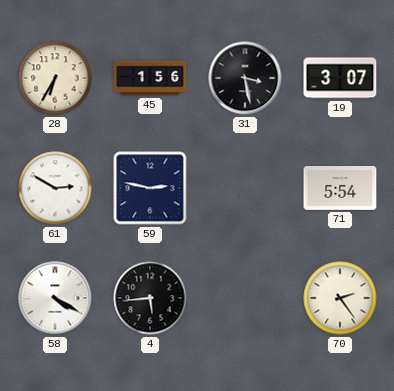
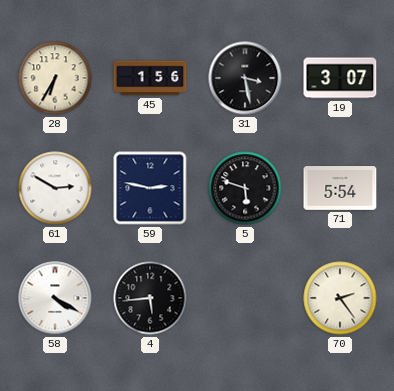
5: none -> 5:48
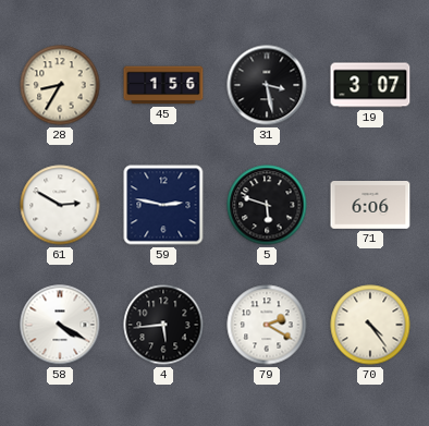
28: 6:35 -> 8:35
71: 5:54 -> 6:06
79: none -> 2:20
70: 2:24 -> 4:24
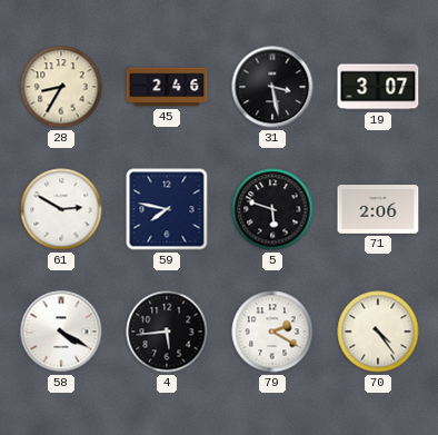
45: 1:56 -> 2:46
59: 2:47 -> 7:47
71: 6:06 -> 2:06
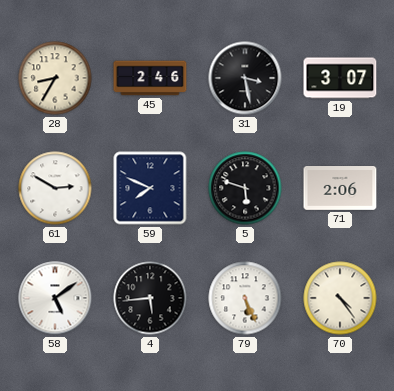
59: 7:47 -> 7:49
58: 4:20 -> 5:09
79: 2:20 -> 5:26
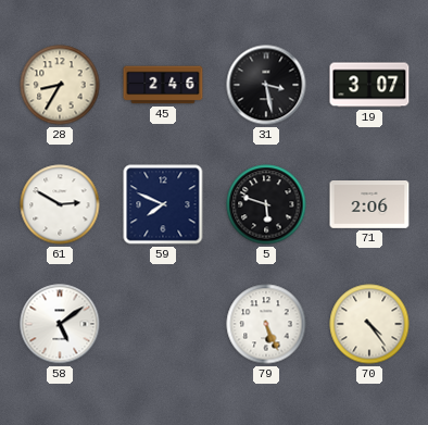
4: 5:44 -> none
